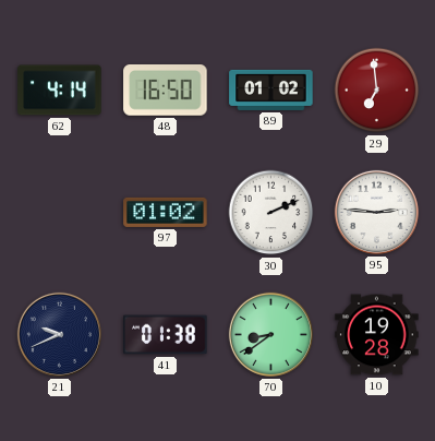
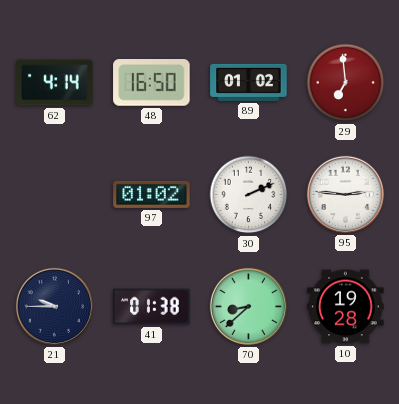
21: 9:41 -> 9:45
70: 8:39 -> 8:38
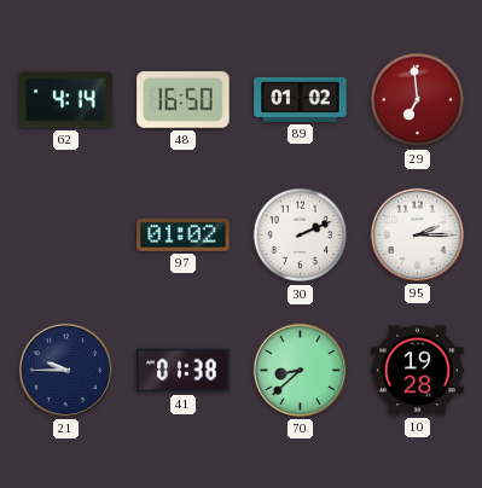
95: 2:46 -> 2:15
